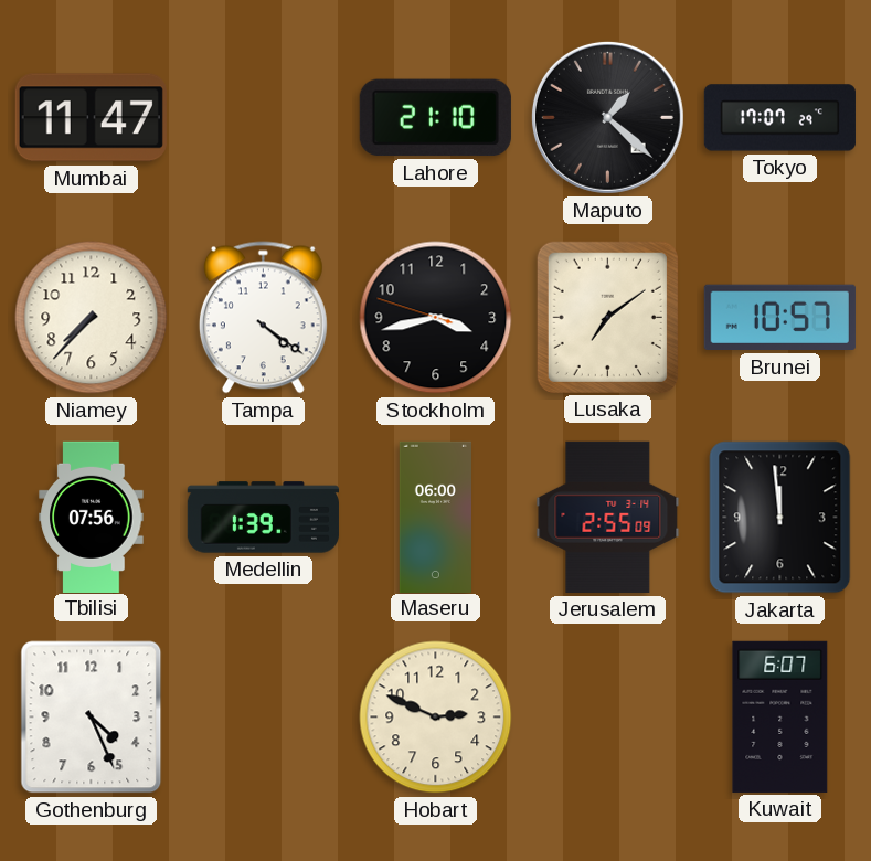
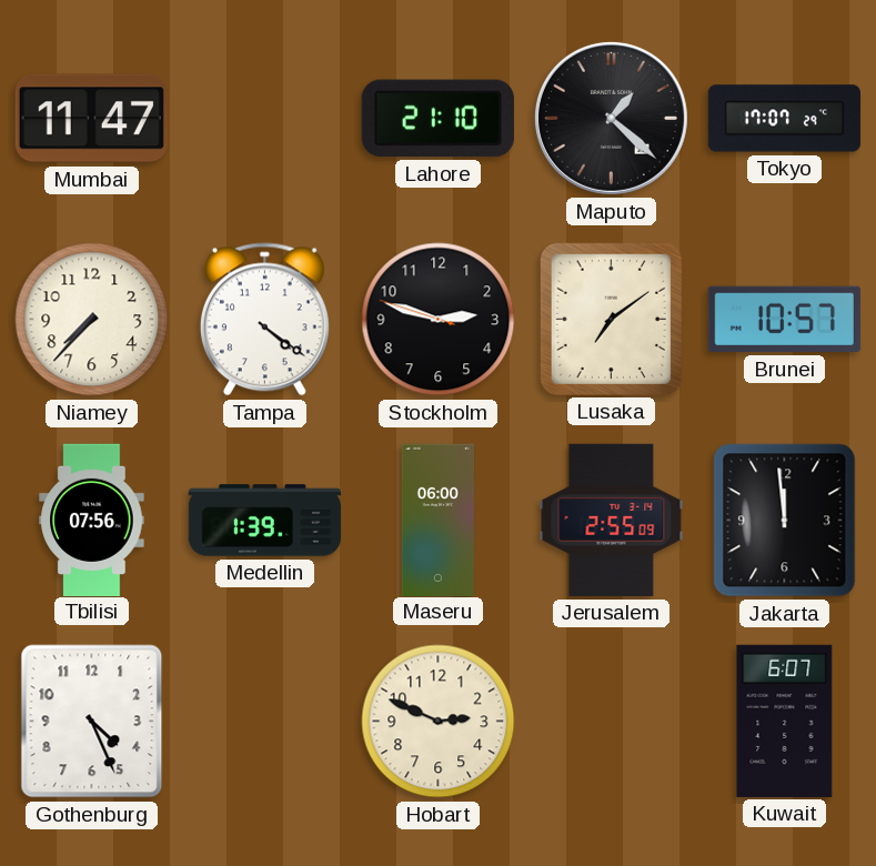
Stockholm: 3:42 -> 2:47
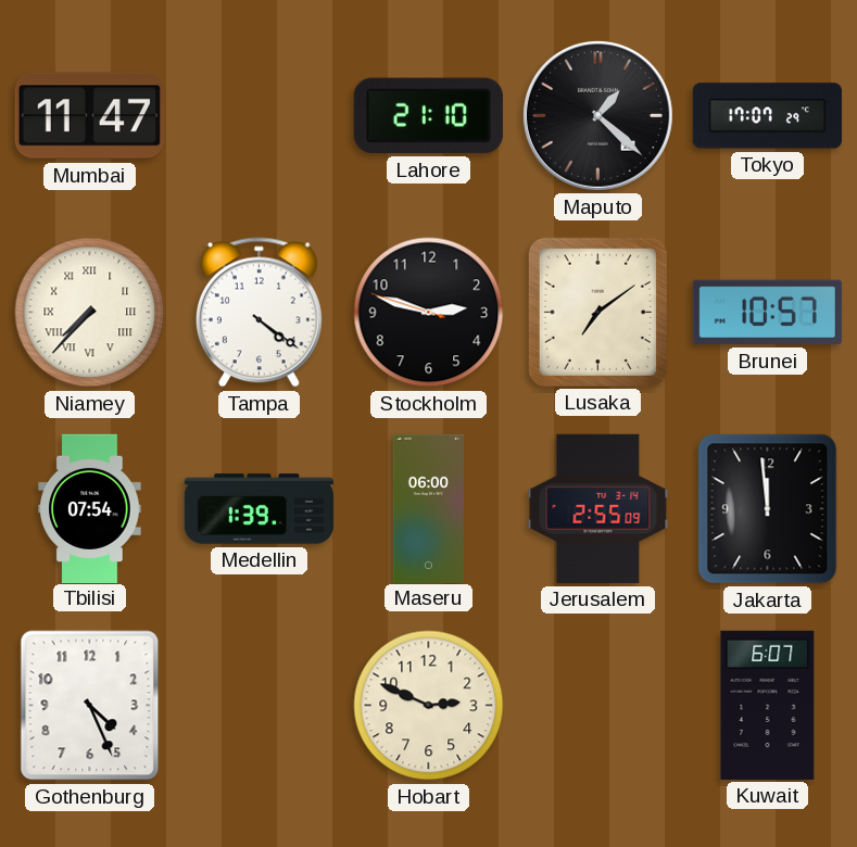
Niamey numerals: Arabic -> Roman
Tbilisi: 07:56 -> 07:54
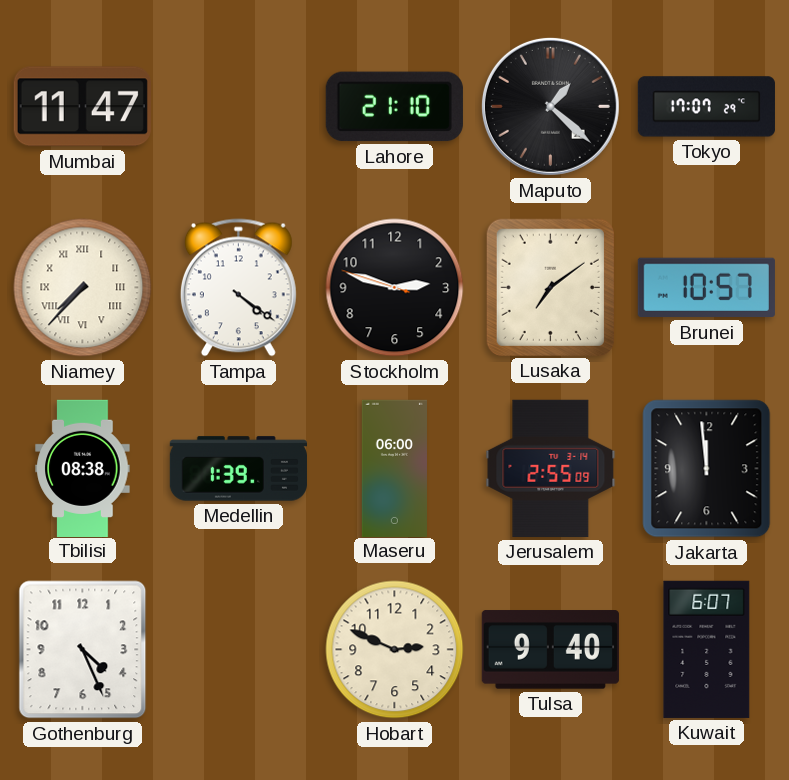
Tbilisi: 07:54 -> 08:38
Tulsa: none -> 9:40
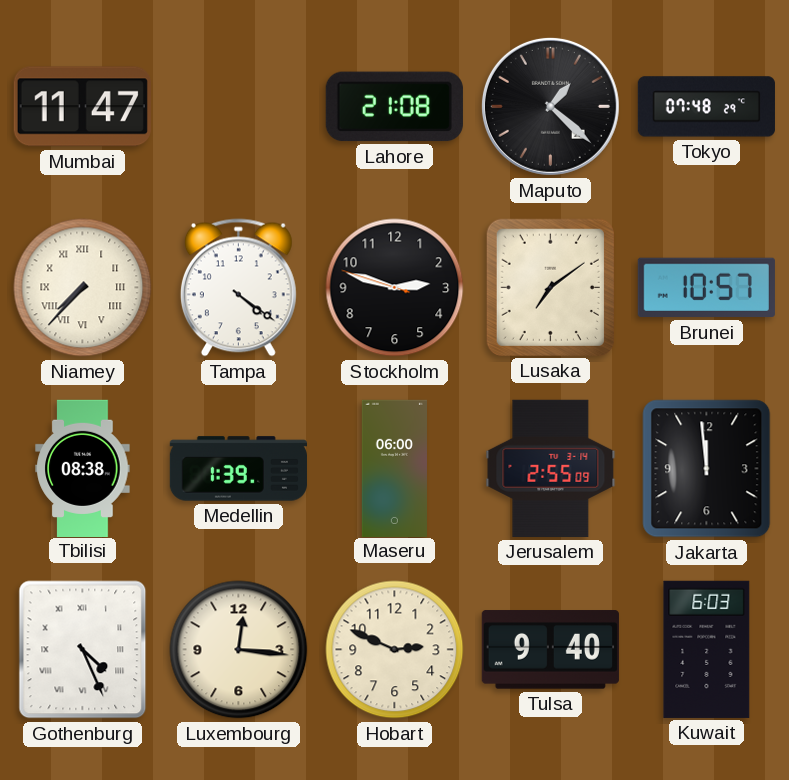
Lahore: 21:10 -> 21:08
Tokyo: 17:07 -> 07:48
Gothenburg numerals: Arabic -> Roman
Luxembourg: none -> 12:16
Kuwait: 6:07 -> 6:03
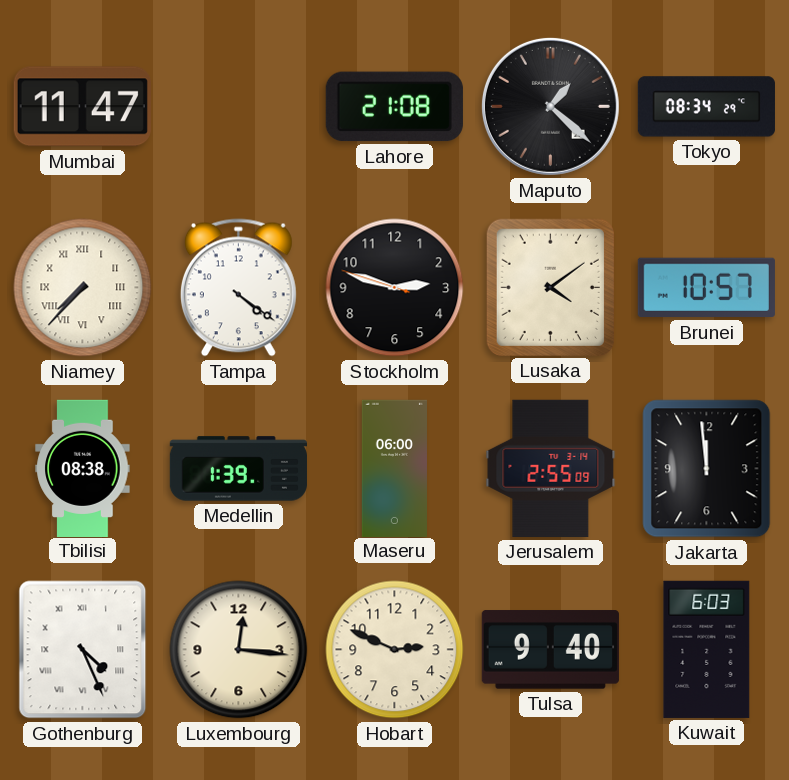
Tokyo: 07:48 -> 08:34
Lusaka: 7:09 -> 4:09
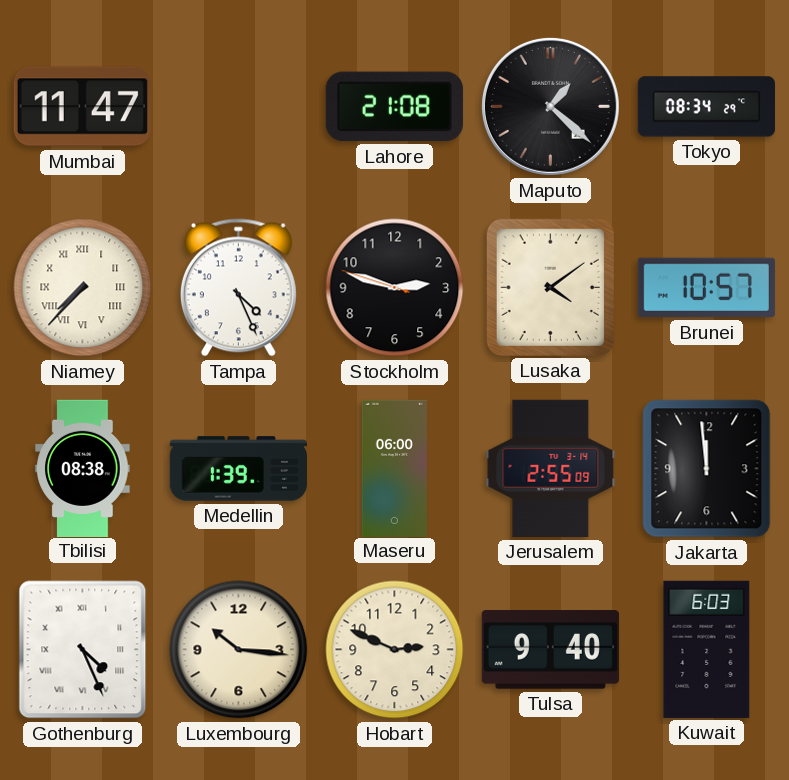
Tampa: 4:21 -> 4:26
Luxembourg: 12:16 -> 10:16
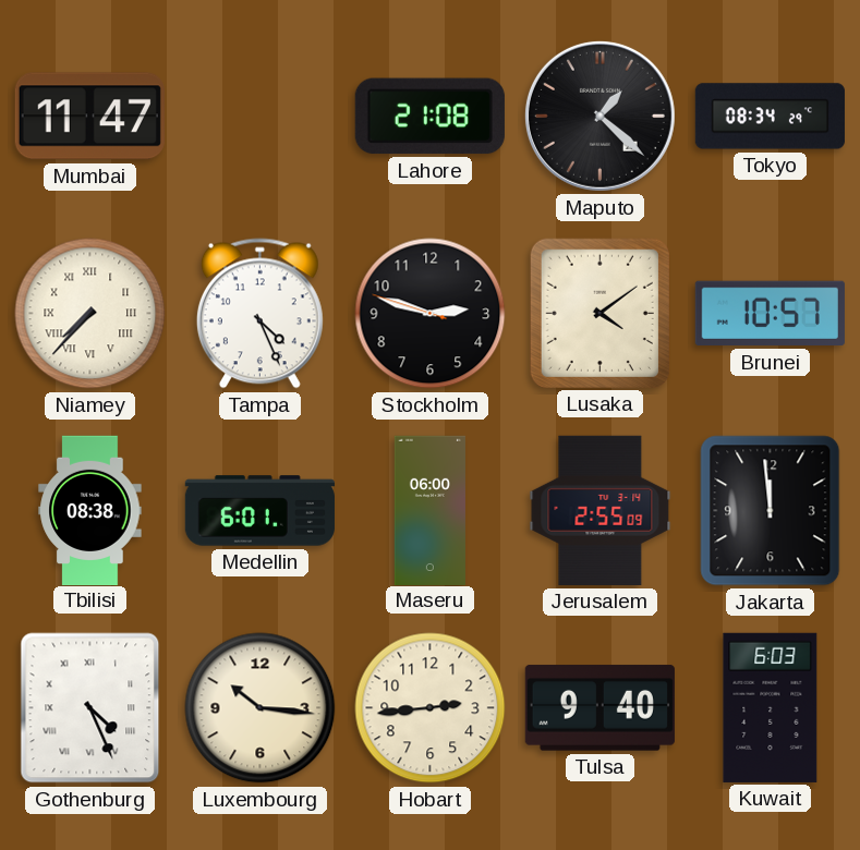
Medellin: 1:39 -> 6:01
Hobart: 2:49 -> 2:44
